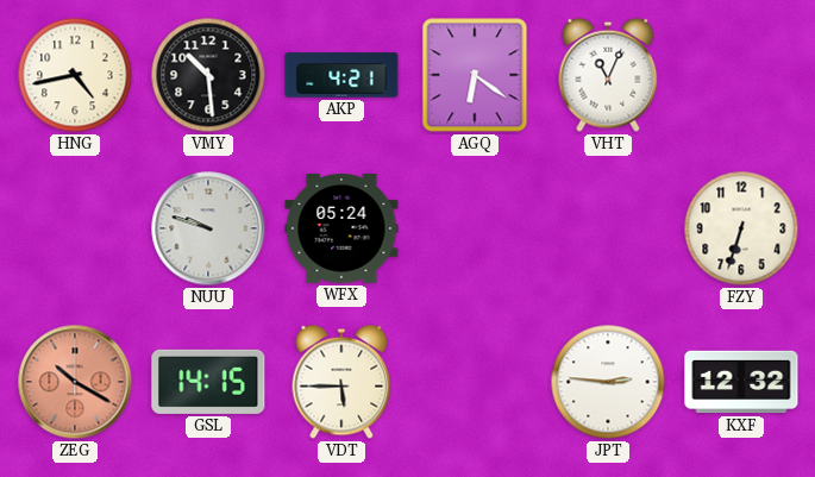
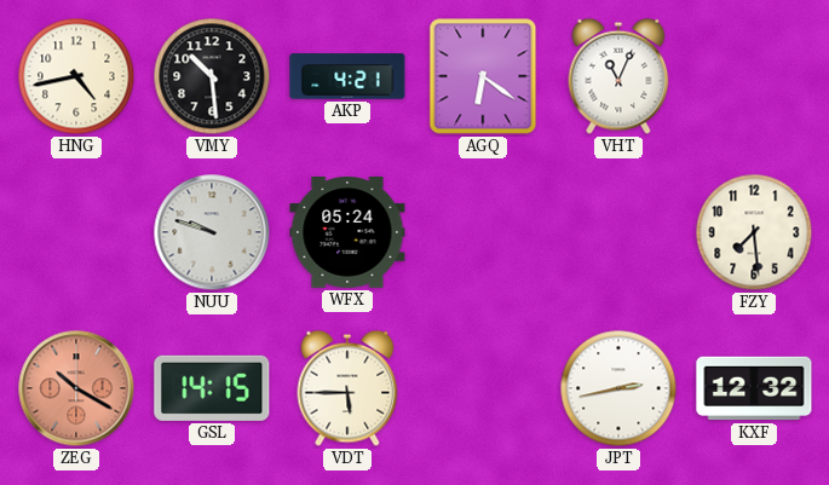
FZY: 6:33 -> 7:29
JPT: 2:46 -> 2:43
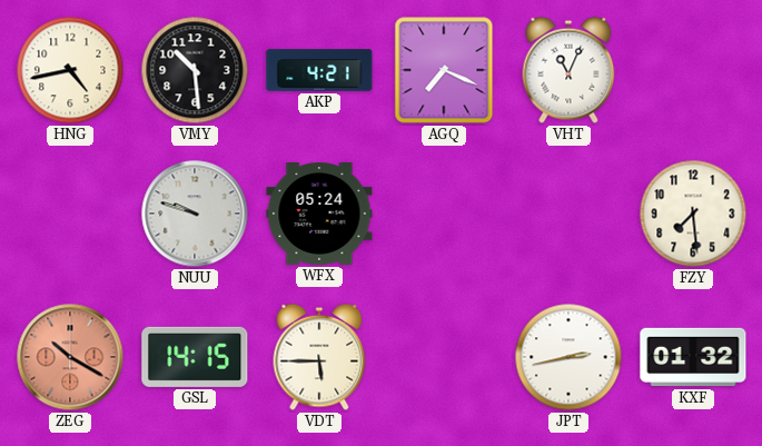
AGQ: 6:21 -> 7:19
KXF: 12:32 -> 01:32
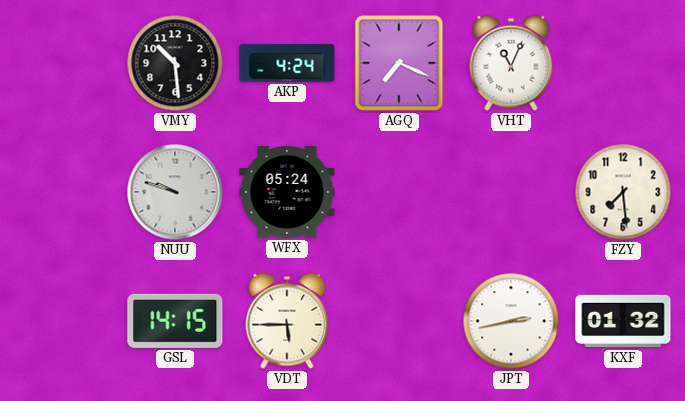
HNG: 4:43 -> none
AKP: 4:21 -> 4:24
ZEG: 10:20 -> none
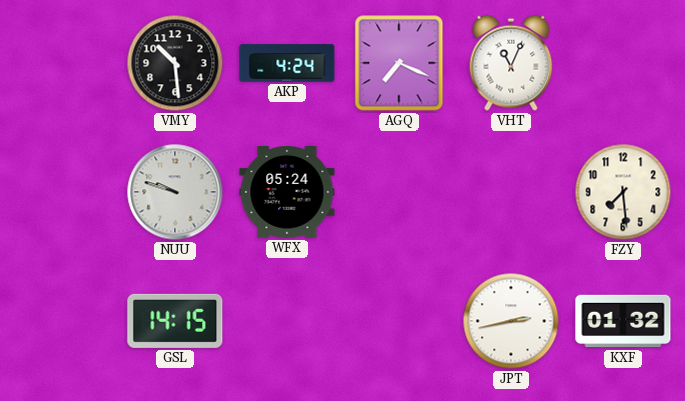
VDT: 5:45 -> none
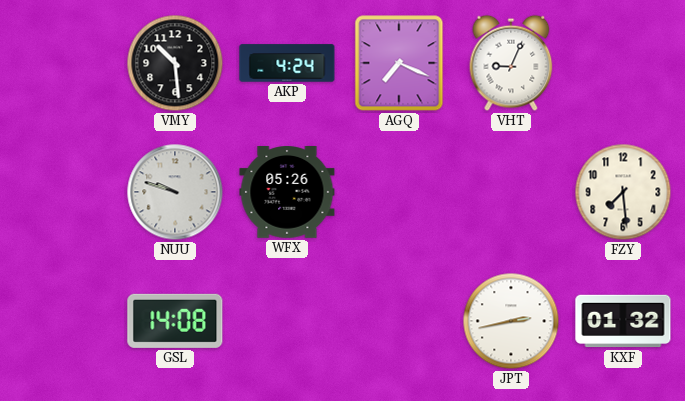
VHT: 11:04 -> 9:04
WFX: 05:24 -> 05:26
GSL: 14:15 -> 14:08
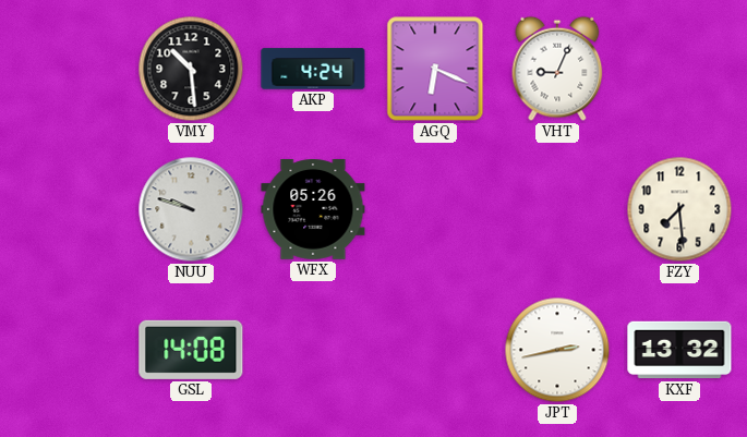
AGQ: 7:19 -> 6:19
KXF: 01:32 -> 13:32
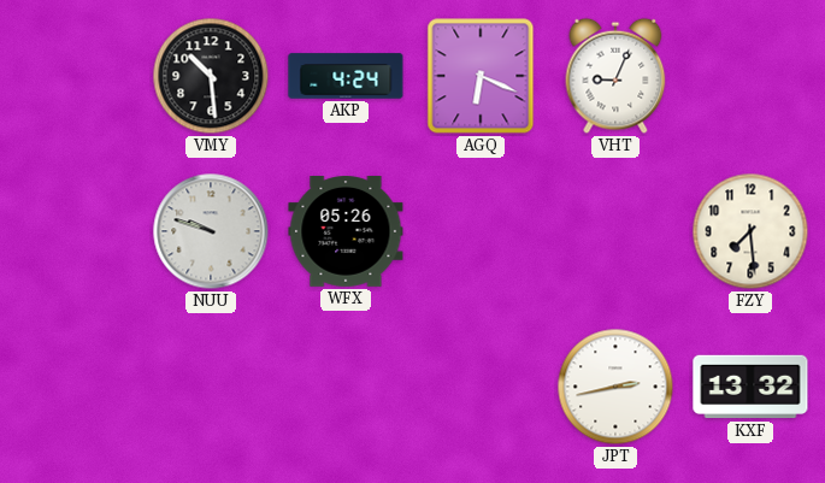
GSL: 14:08 -> none
